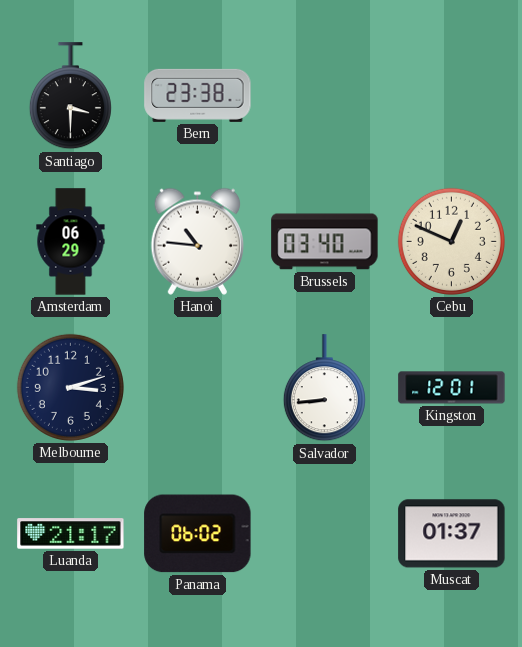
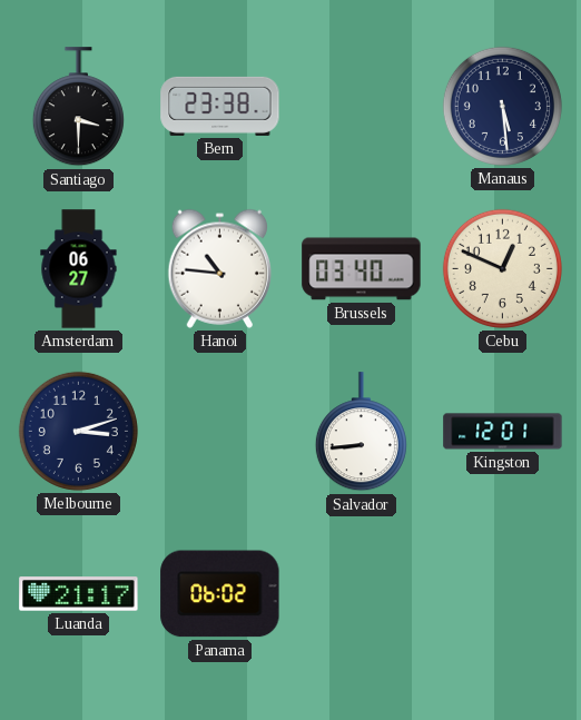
Manaus: none -> 5:29
Amsterdam: 06:29 -> 06:27
Muscat: 01:37 -> none
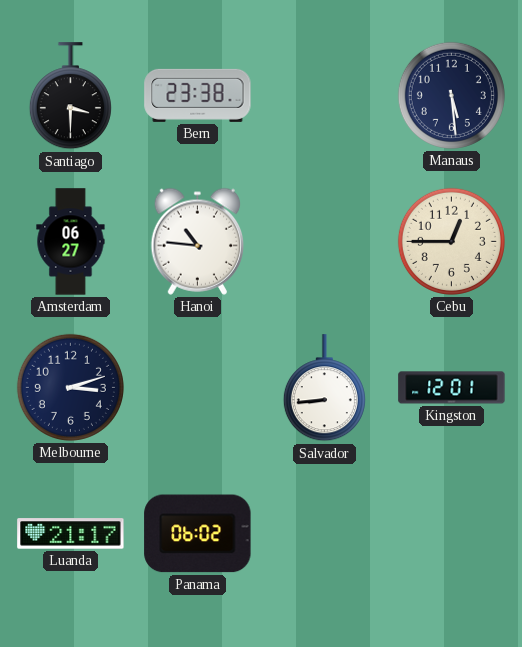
Brussels: 03:40 -> none
Cebu: 12:49 -> 12:45
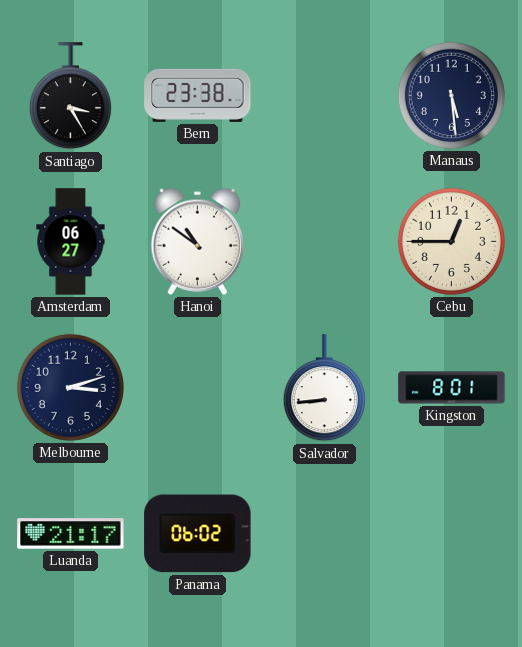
Santiago: 3:30 -> 3:25
Hanoi: 10:46 -> 10:51
Kingston: 12:01 -> 8:01
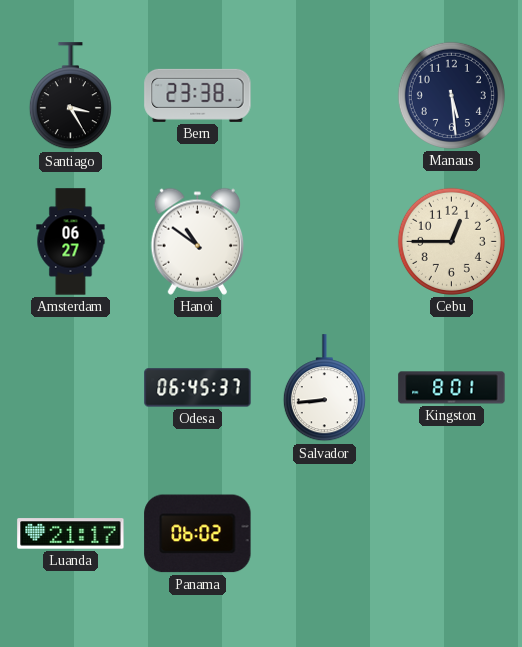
Melbourne: 3:12 -> none
Odesa: none -> 06:45
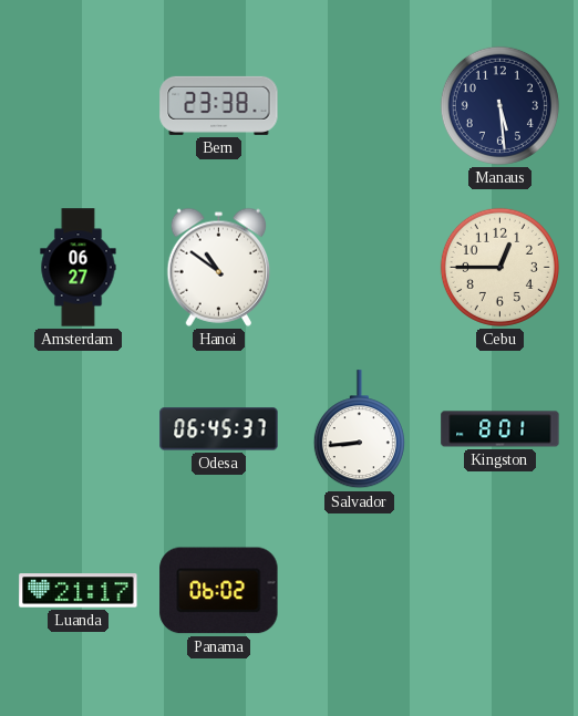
Santiago: 3:25 -> none
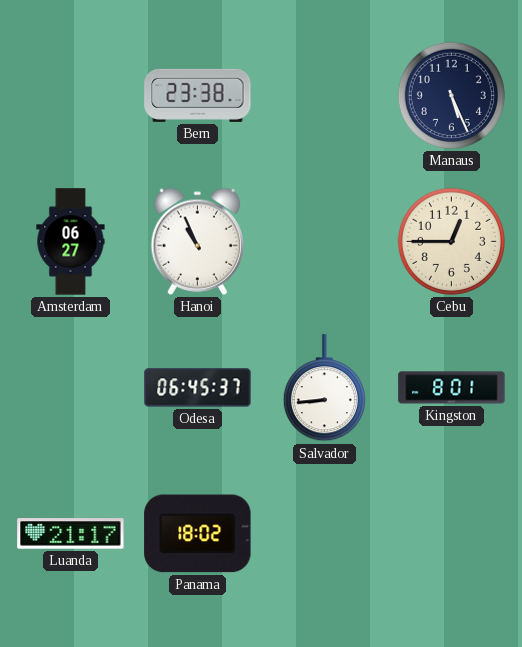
Manaus: 5:29 -> 5:26
Hanoi: 10:51 -> 10:56
Panama: 06:02 -> 18:02
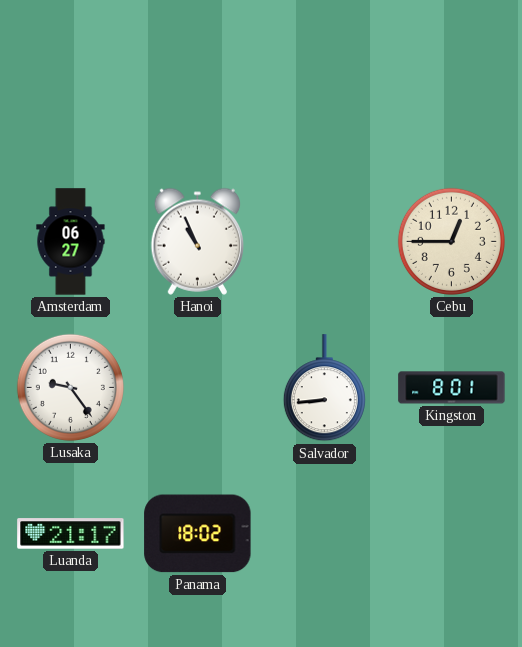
Bern: 23:38 -> none
Manaus: 5:26 -> none
Lusaka: none -> 9:24
Odesa: 06:45 -> none
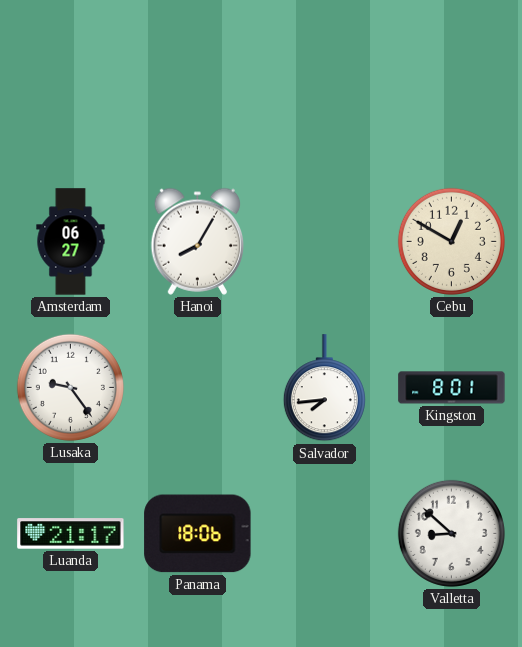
Hanoi: 10:56 -> 8:05
Cebu: 12:45 -> 12:50
Salvador: 8:44 -> 7:44
Panama: 18:02 -> 18:06
Valletta: none -> 8:52
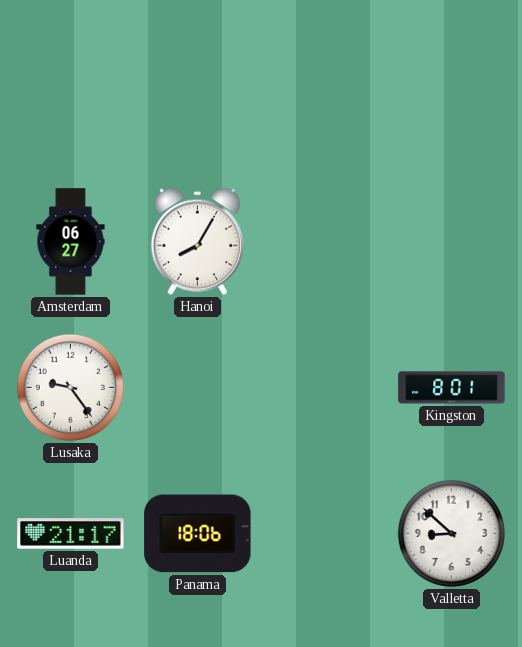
Cebu: 12:50 -> none
Salvador: 7:44 -> none
